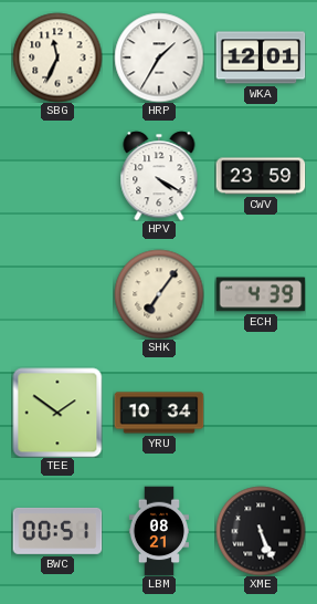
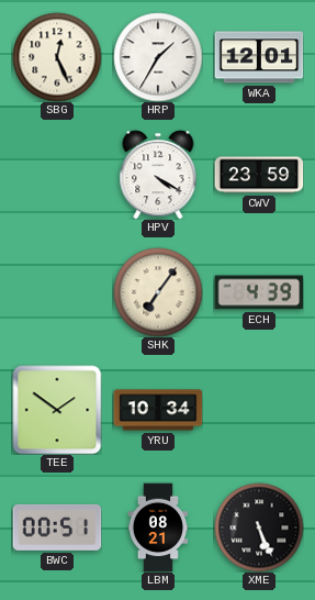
SBG: 11:34 -> 12:26
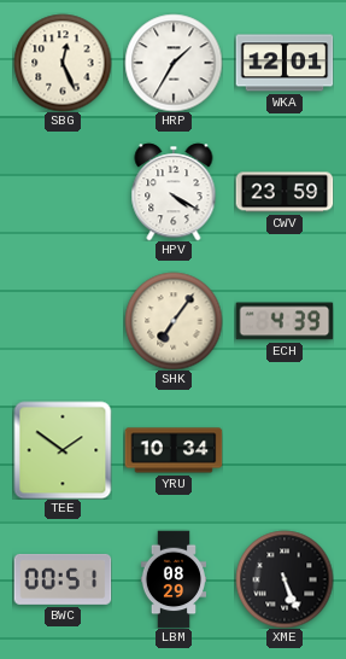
LBM: 08:21 -> 08:29
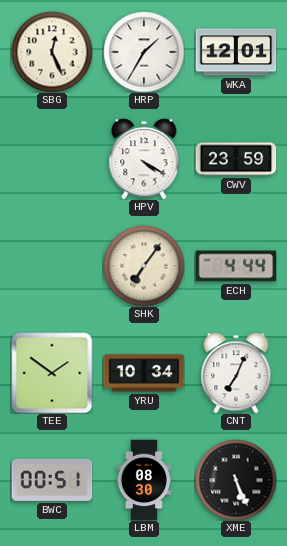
ECH: 4:39 -> 4:44
CNT: none -> 7:04
LBM: 08:29 -> 08:30
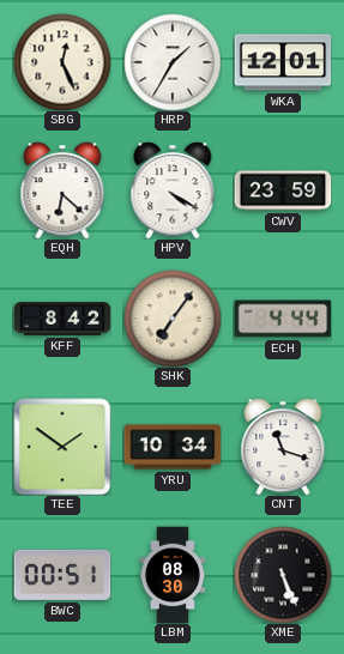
EQH: none -> 6:22
KFF: none -> 8:42
CNT: 7:04 -> 11:18
